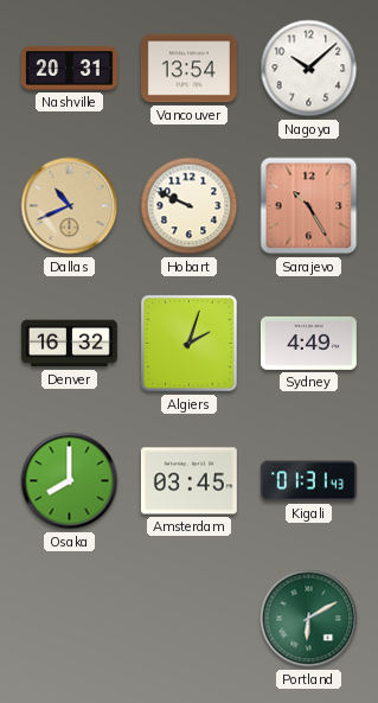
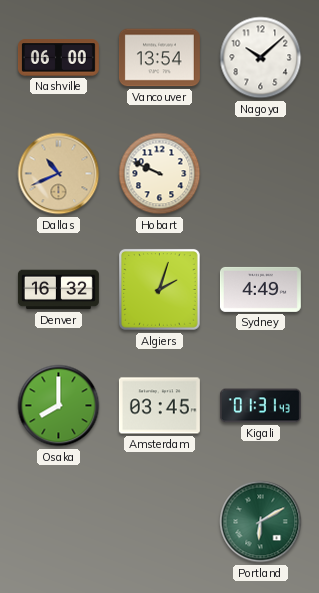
Nashville: 20:31 -> 06:00
Sarajevo: 10:25 -> none
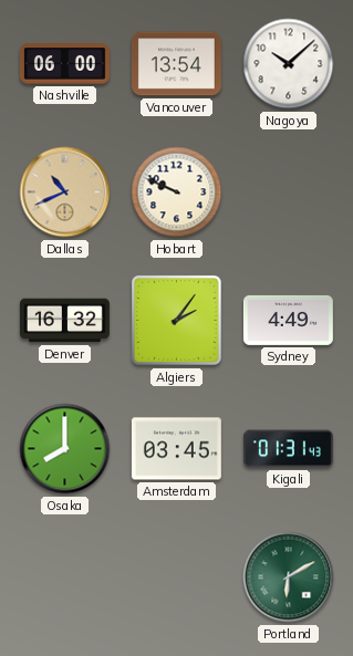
Algiers: 2:03 -> 2:06
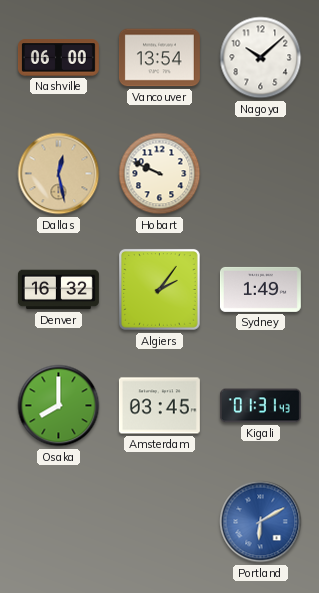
Dallas: 10:41 -> 12:28
Sydney: 4:49 -> 1:49
Portland dial: green -> blue
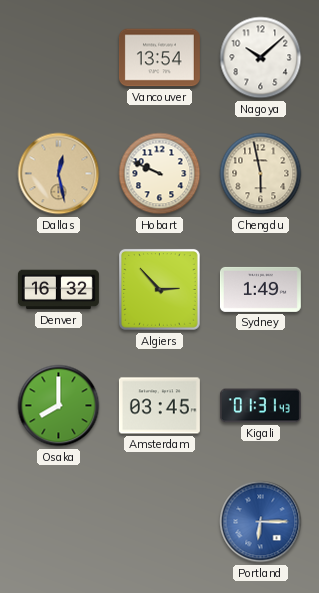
Nashville: 06:00 -> none
Chengdu: none -> 5:58
Algiers: 2:06 -> 2:53
Portland: 6:10 -> 6:15
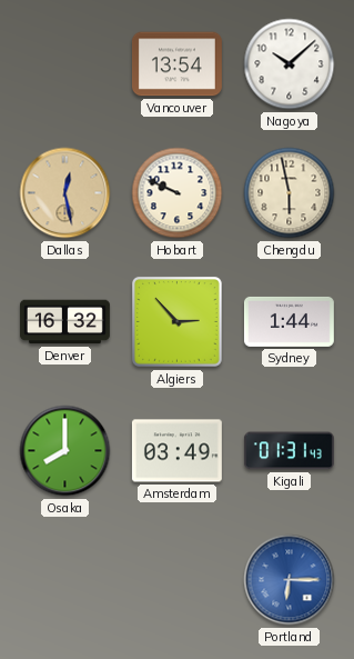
Sydney: 1:49 -> 1:44
Amsterdam: 03:45 -> 03:49
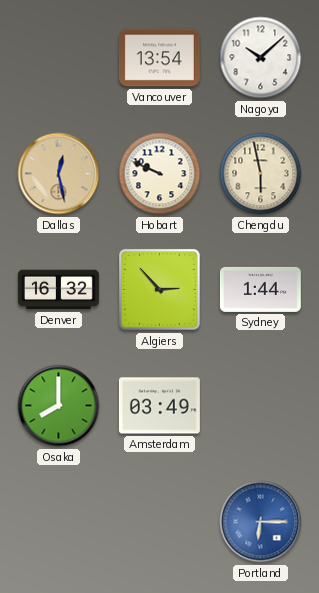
Kigali: 01:31 -> none
